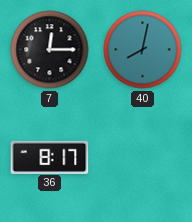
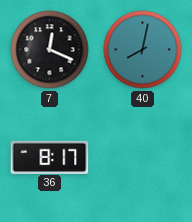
7: 12:15 -> 12:19
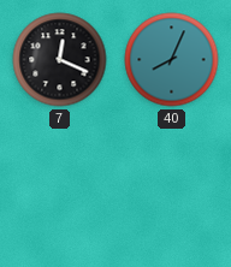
40: 8:02 -> 8:04
36: 8:17 -> none
